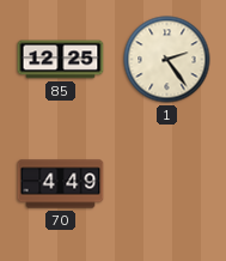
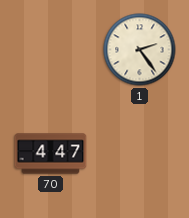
85: 12:25 -> none
70: 4:49 -> 4:47
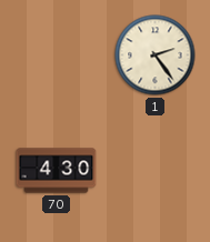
70: 4:47 -> 4:30
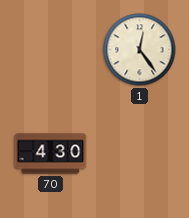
1: 2:24 -> 12:24
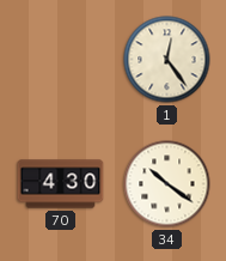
34: none -> 10:21
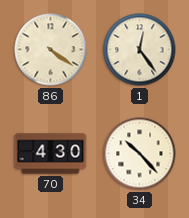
86: none -> 4:21
34: 10:21 -> 10:23
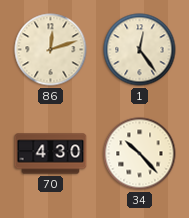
86: 4:21 -> 12:12
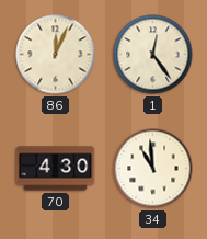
86: 12:12 -> 12:04
34: 10:23 -> 10:59
